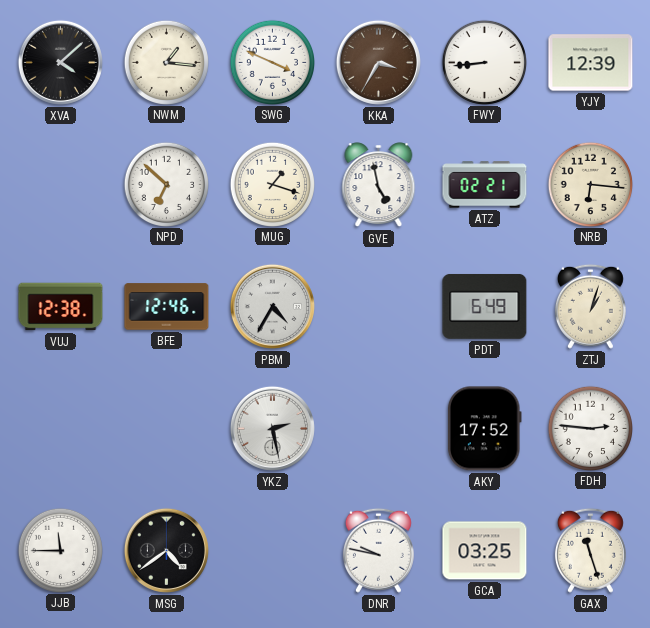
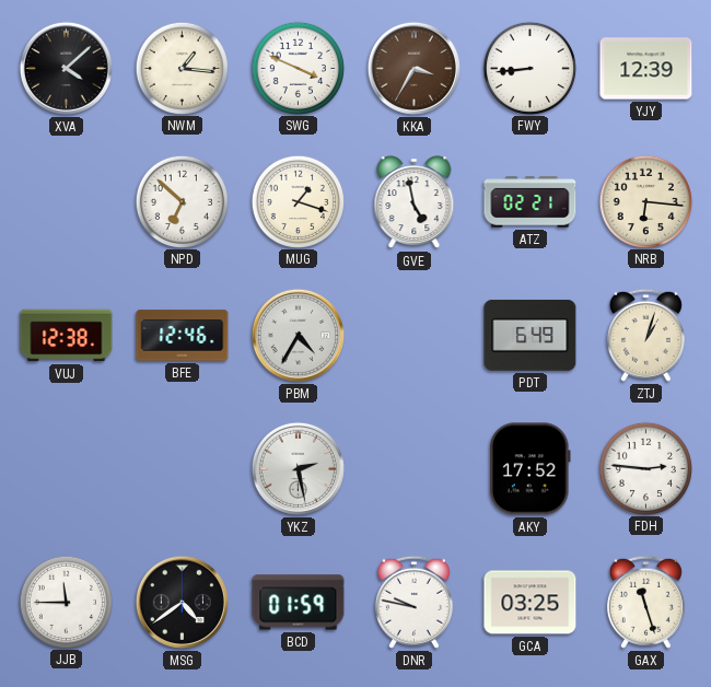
BCD: none -> 01:59
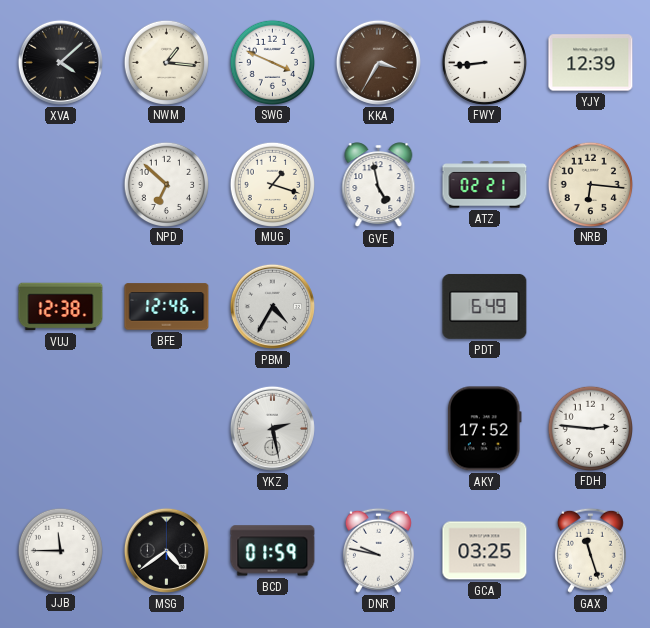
ZTJ: 1:03 -> none
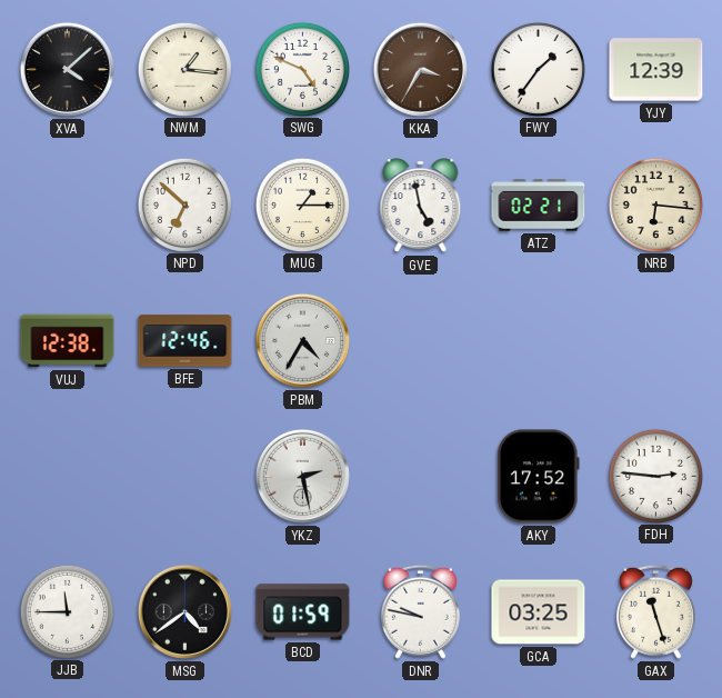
SWG: 3:49 -> 4:49
FWY: 8:44 -> 1:36
MUG: 1:18 -> 1:15
PDT: 6:49 -> none
